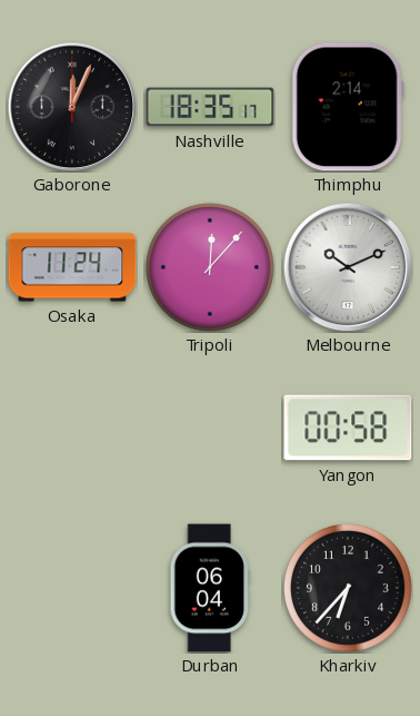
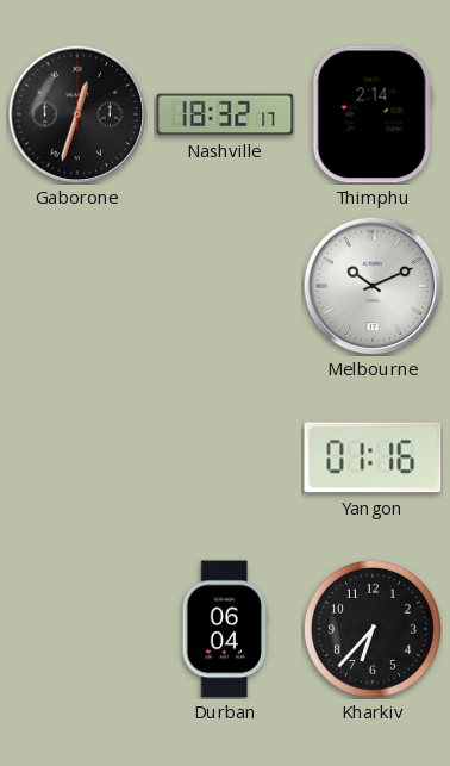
Gaborone: 12:04 -> 12:33
Nashville: 18:35 -> 18:32
Osaka: 11:24 -> none
Tripoli: 12:07 -> none
Yangon: 00:58 -> 01:16
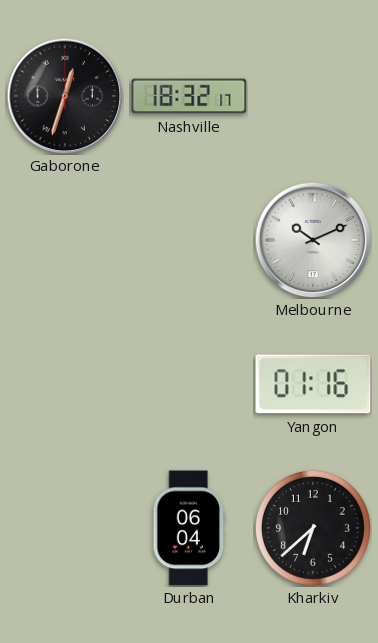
Thimphu: 2:14 -> none
Kharkiv: 6:37 -> 6:38
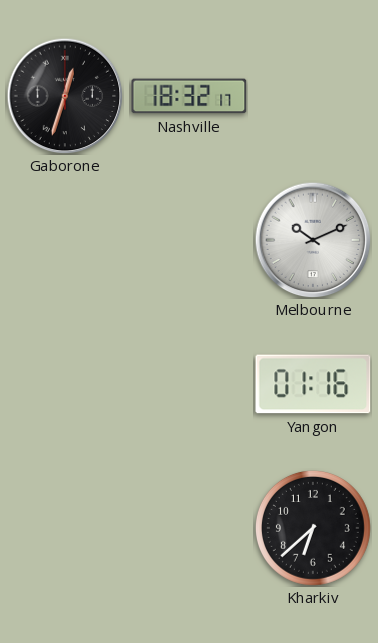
Durban: 06:04 -> none
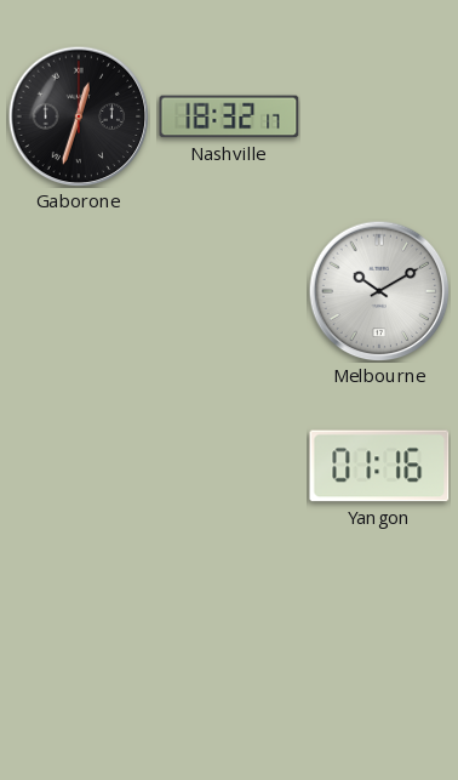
Melbourne: 10:11 -> 10:10
Kharkiv: 6:38 -> none
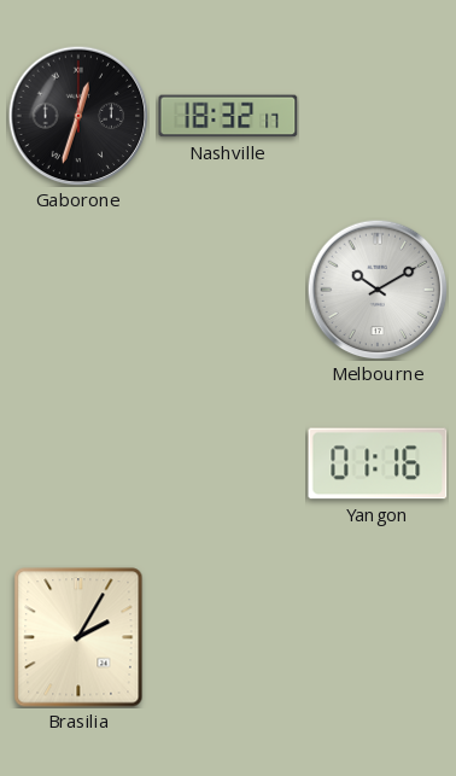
Brasilia: none -> 2:05
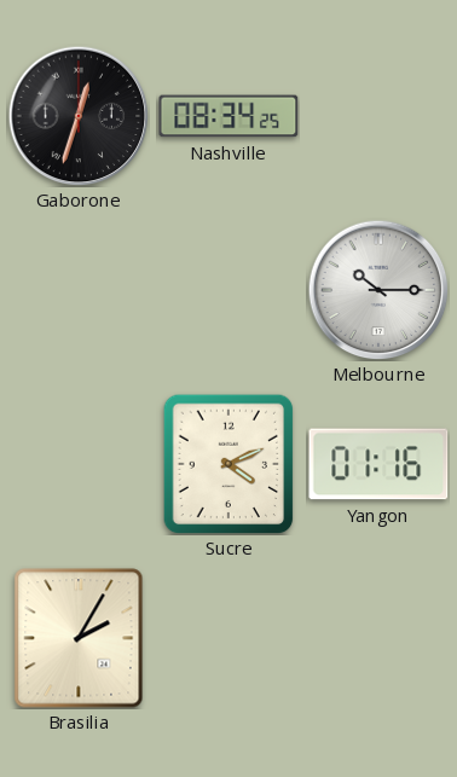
Nashville: 18:32 -> 08:34
Melbourne: 10:10 -> 10:15
Sucre: none -> 4:11
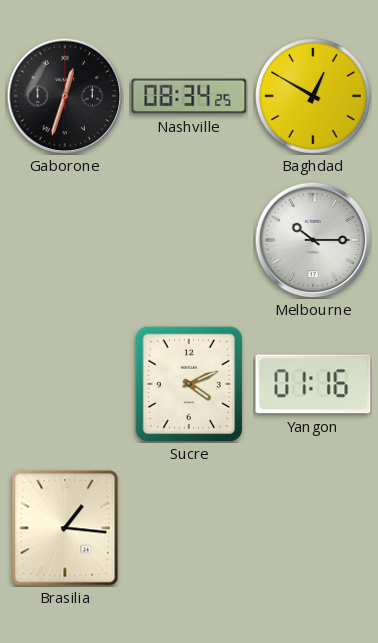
Baghdad: none -> 12:50
Brasilia: 2:05 -> 1:16
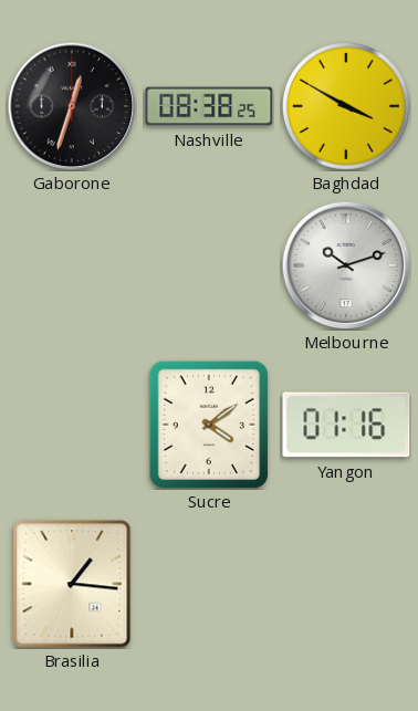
Nashville: 08:34 -> 08:38
Baghdad: 12:50 -> 3:50
Melbourne: 10:15 -> 10:12
Sucre: 4:11 -> 4:09
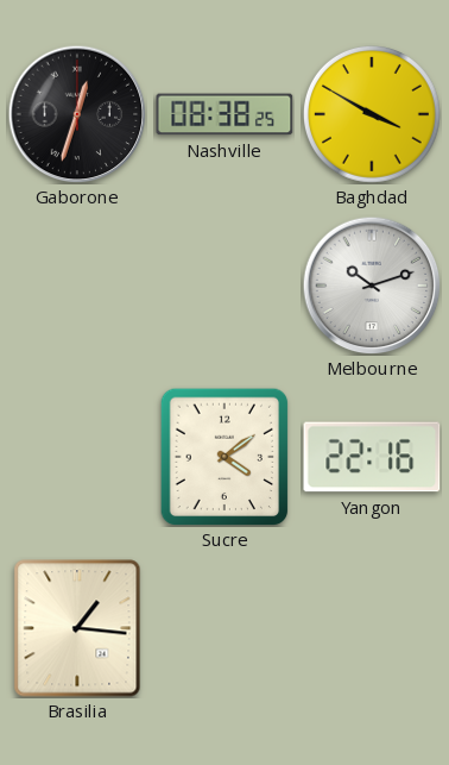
Yangon: 01:16 -> 22:16
